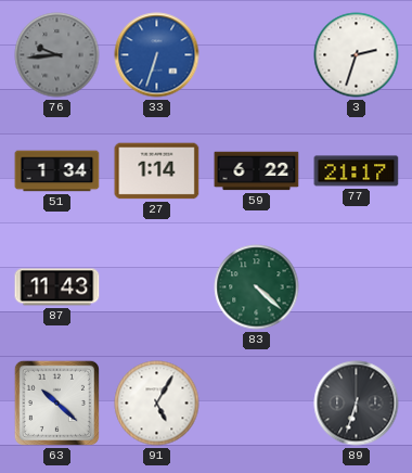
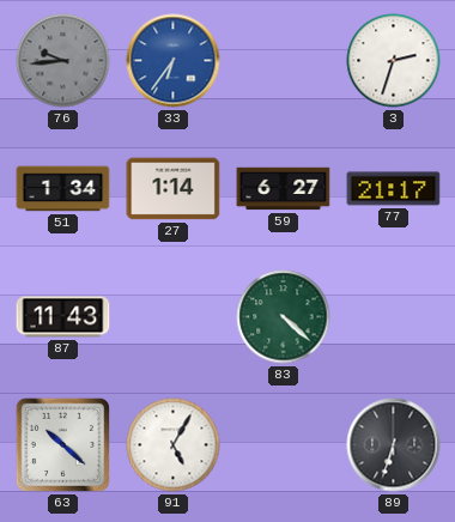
33: 6:33 -> 6:36
59: 6:22 -> 6:27
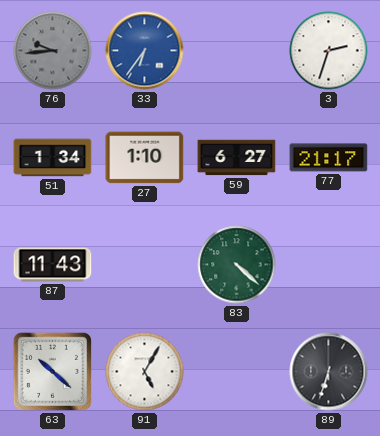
27: 1:14 -> 1:10
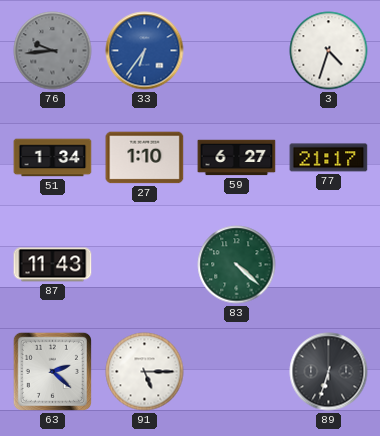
3: 2:33 -> 4:33
63: 10:22 -> 2:22
91: 5:05 -> 5:15
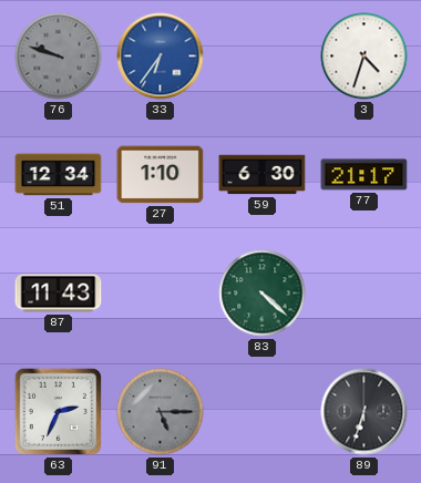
76: 9:44 -> 9:48
51: 1:34 -> 12:34
59: 6:27 -> 6:30
63: 2:22 -> 2:34
91 dial: white -> grey
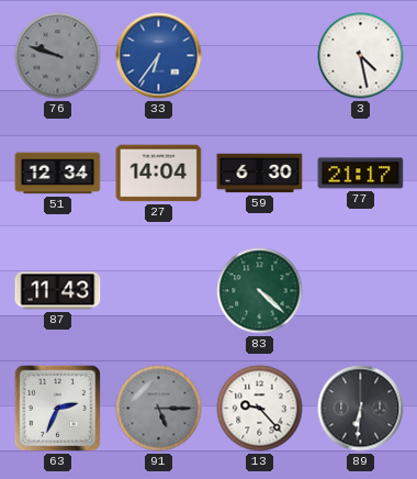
3: 4:33 -> 4:28
27: 1:10 -> 14:04
13: none -> 9:23
89: 6:33 -> 6:31
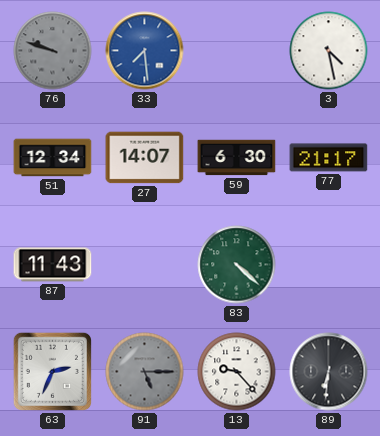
33: 6:36 -> 7:29
27: 14:04 -> 14:07
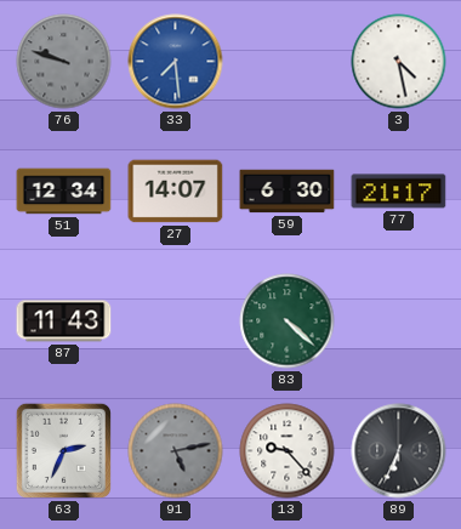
91: 5:15 -> 5:13
89: 6:31 -> 6:34
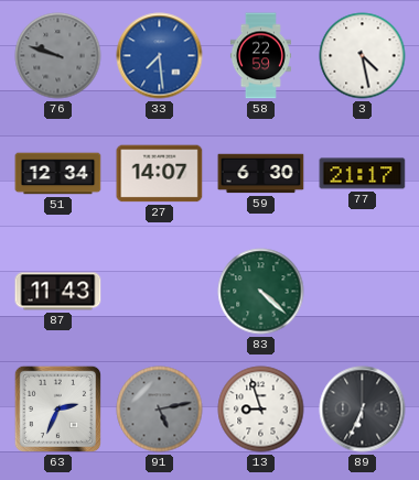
58: none -> 22:59
13: 9:23 -> 8:57
